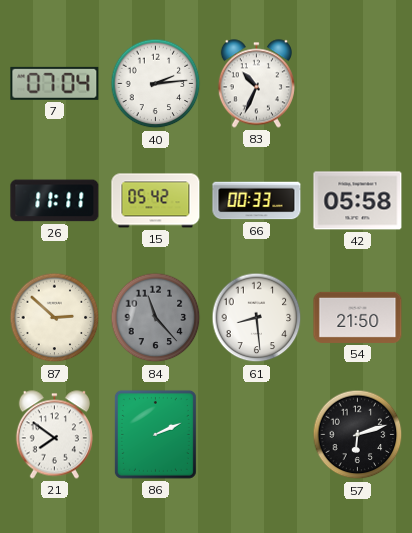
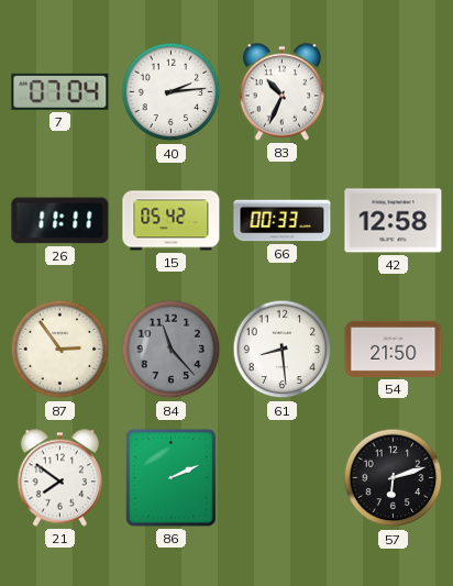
42: 05:58 -> 12:58
87: 2:52 -> 2:54
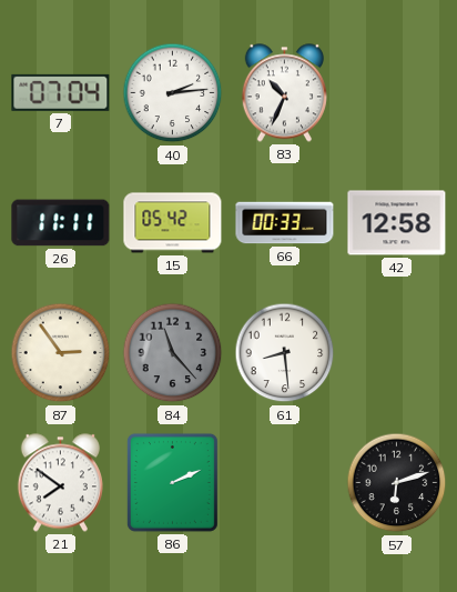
54: 21:50 -> none
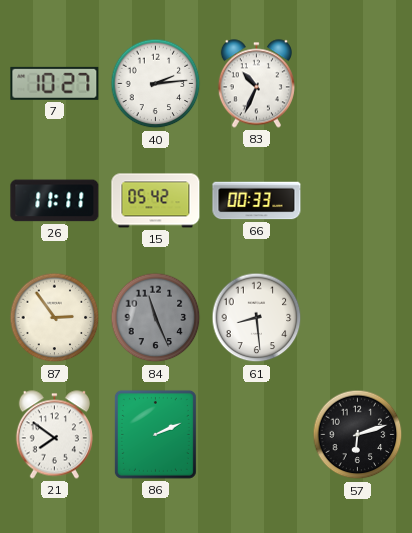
7: 07:04 -> 10:27
42: 12:58 -> none
84: 11:23 -> 11:26
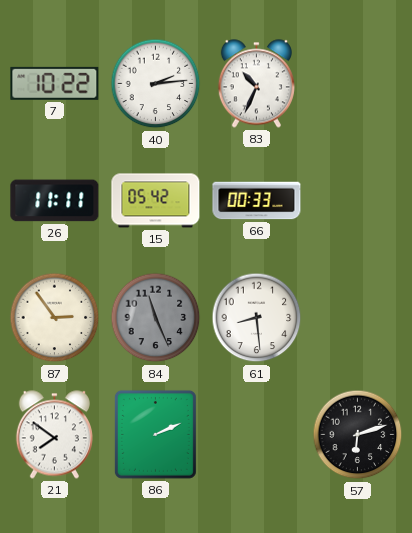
7: 10:27 -> 10:22
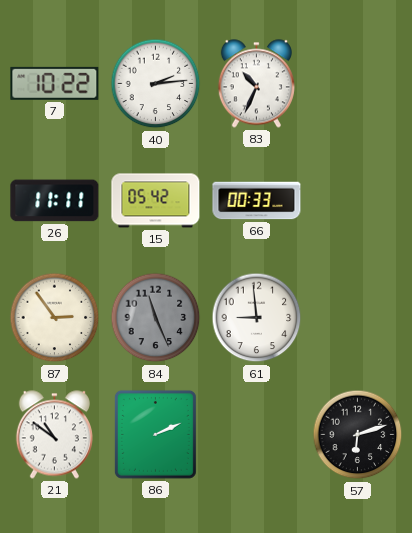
61: 8:29 -> 8:59
21: 7:51 -> 10:51
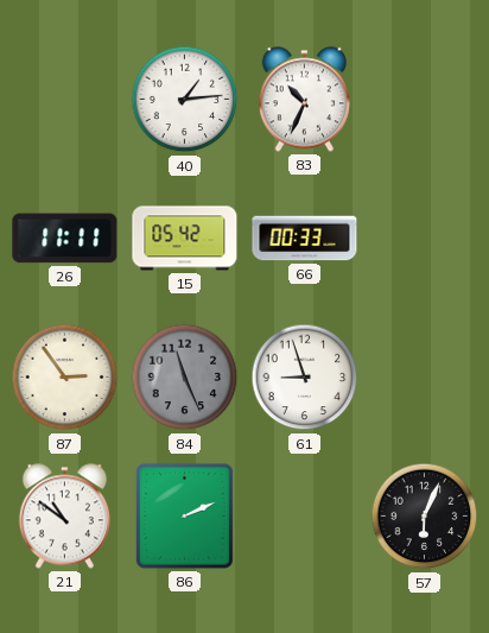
7: 10:22 -> none
40: 2:14 -> 1:14
61: 8:59 -> 8:57
57: 6:12 -> 6:04
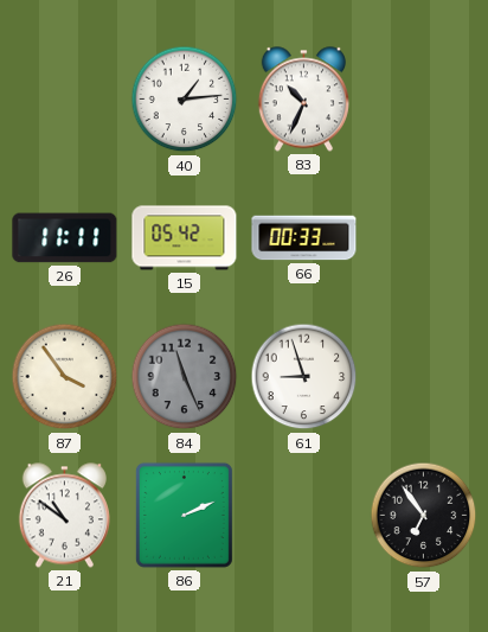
87: 2:54 -> 3:54
57: 6:04 -> 6:54
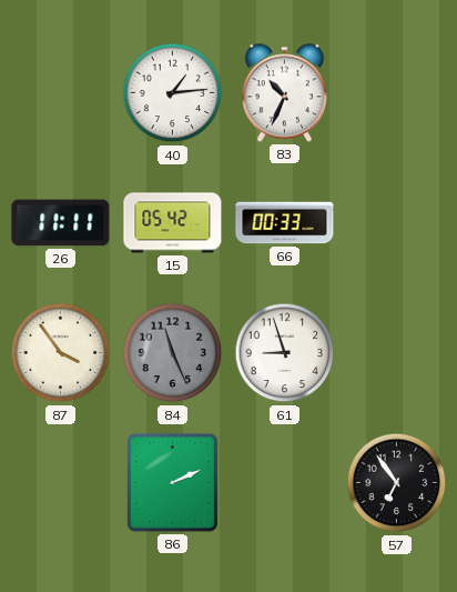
21: 10:51 -> none
